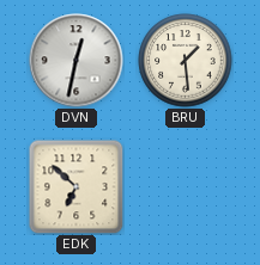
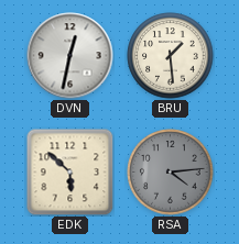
EDK: 6:52 -> 5:52
RSA: none -> 4:14
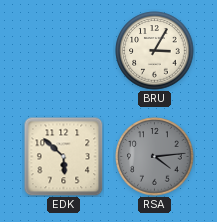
DVN: 12:32 -> none
BRU: 1:29 -> 3:05
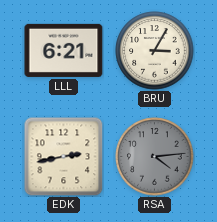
LLL: none -> 6:21
EDK: 5:52 -> 2:43
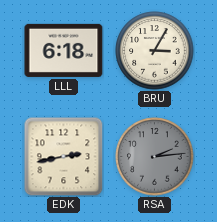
LLL: 6:21 -> 6:18
RSA: 4:14 -> 2:14
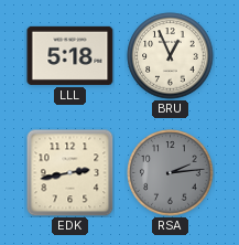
LLL: 6:18 -> 5:18
BRU: 3:05 -> 12:56
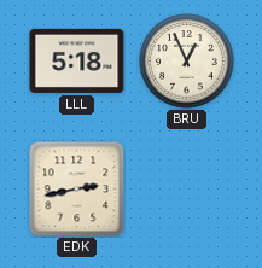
RSA: 2:14 -> none
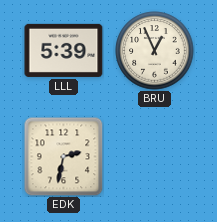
LLL: 5:18 -> 5:39
EDK: 2:43 -> 2:32
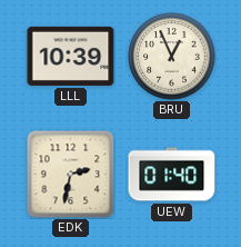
LLL: 5:39 -> 10:39
UEW: none -> 01:40
